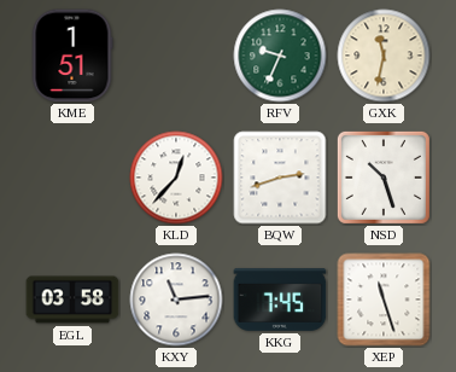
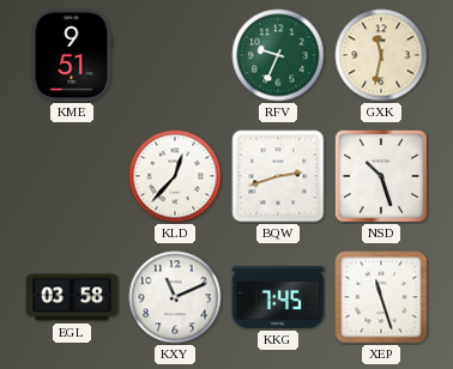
KME: 1:51 -> 9:51
KXY: 11:14 -> 11:11
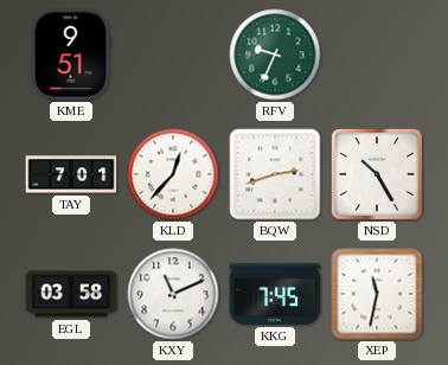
GXK: 11:32 -> none
TAY: none -> 7:01
NSD: 10:27 -> 10:25
XEP: 11:27 -> 11:32
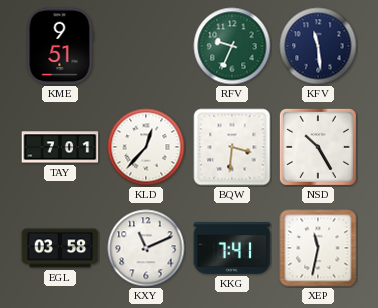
KFV: none -> 11:29
BQW: 2:42 -> 3:31
KKG: 7:45 -> 7:41
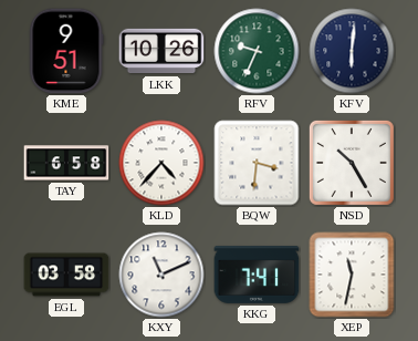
LKK: none -> 10:26
KFV: 11:29 -> 6:01
TAY: 7:01 -> 6:58
KLD: 12:37 -> 4:37
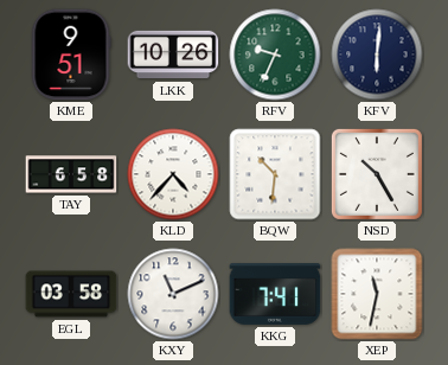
BQW: 3:31 -> 10:31
